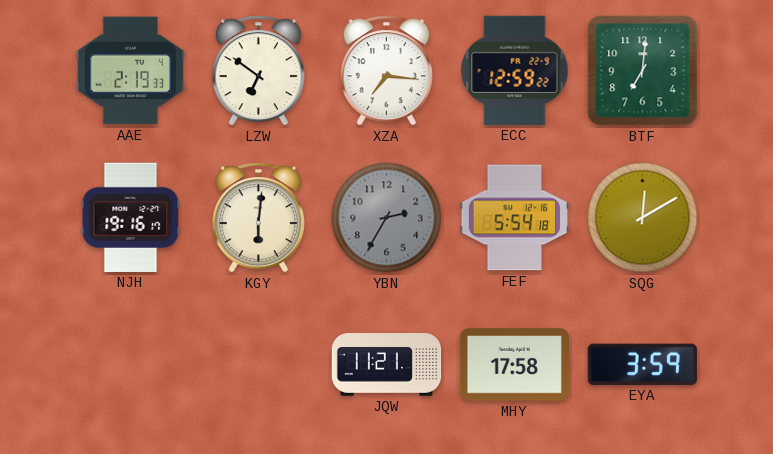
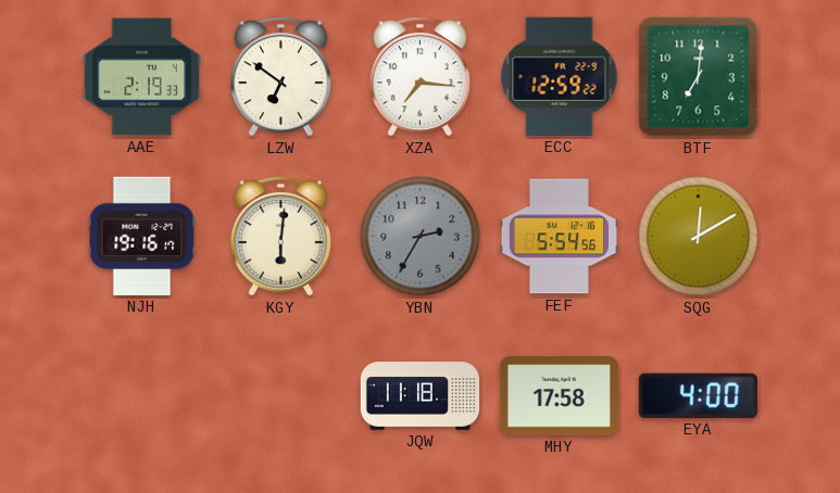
FEF: 5:54:18 -> 5:54:56
JQW: 11:21 -> 11:18
EYA: 3:59 -> 4:00
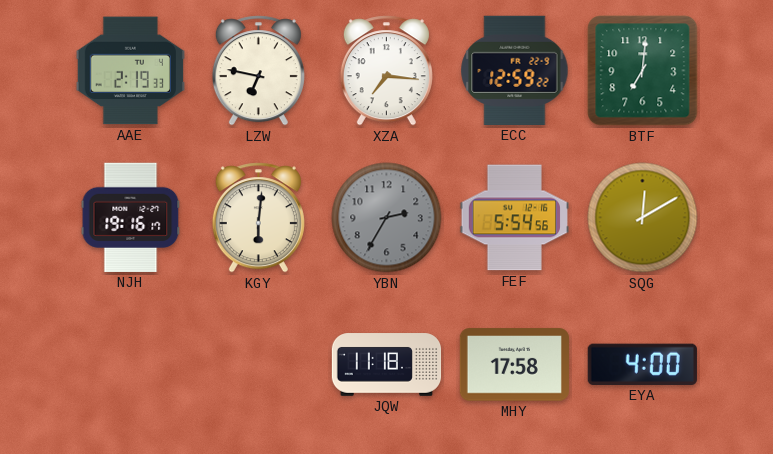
LZW: 6:51 -> 6:47
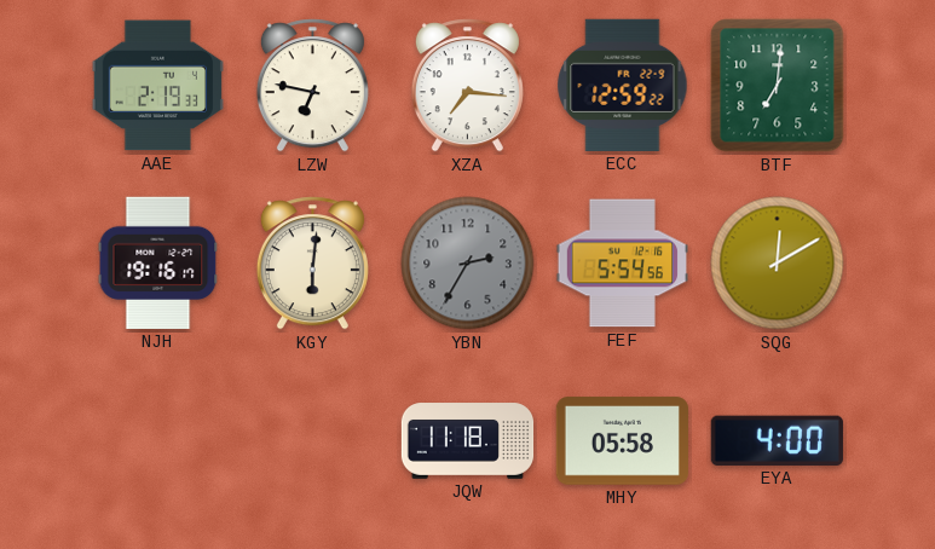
MHY: 17:58 -> 05:58
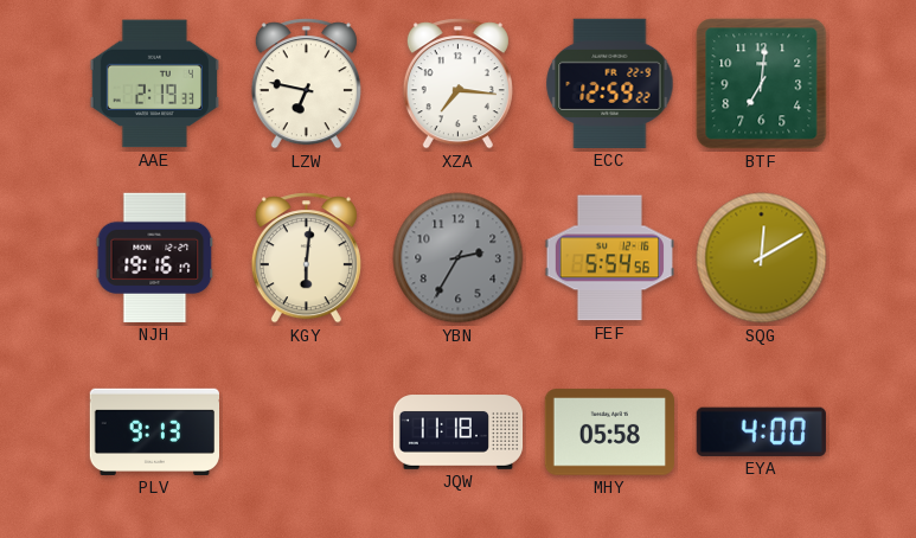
PLV: none -> 9:13
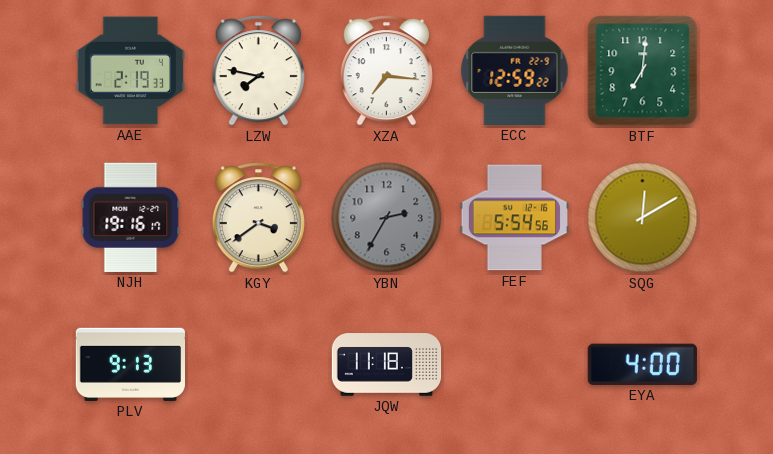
LZW: 6:47 -> 7:47
KGY: 6:01 -> 3:39
MHY: 05:58 -> none
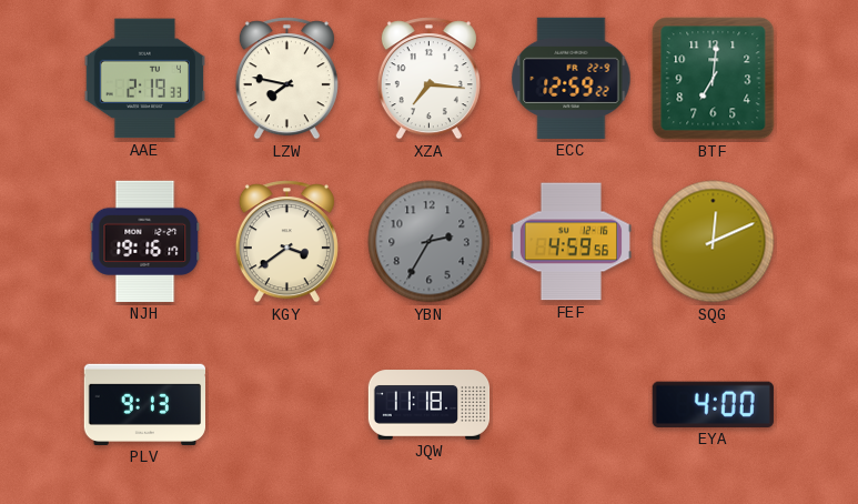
FEF: 5:54 -> 4:59
SQG: 12:10 -> 12:11
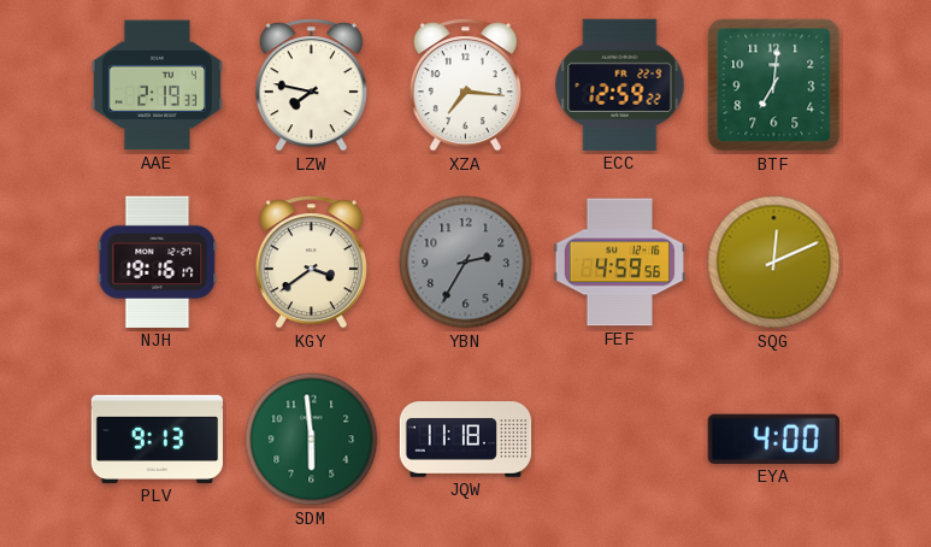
SDM: none -> 5:59
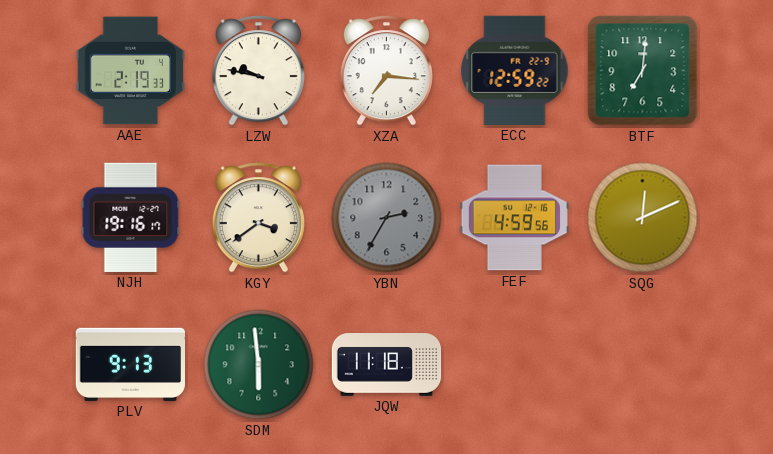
LZW: 7:47 -> 9:47
EYA: 4:00 -> none
